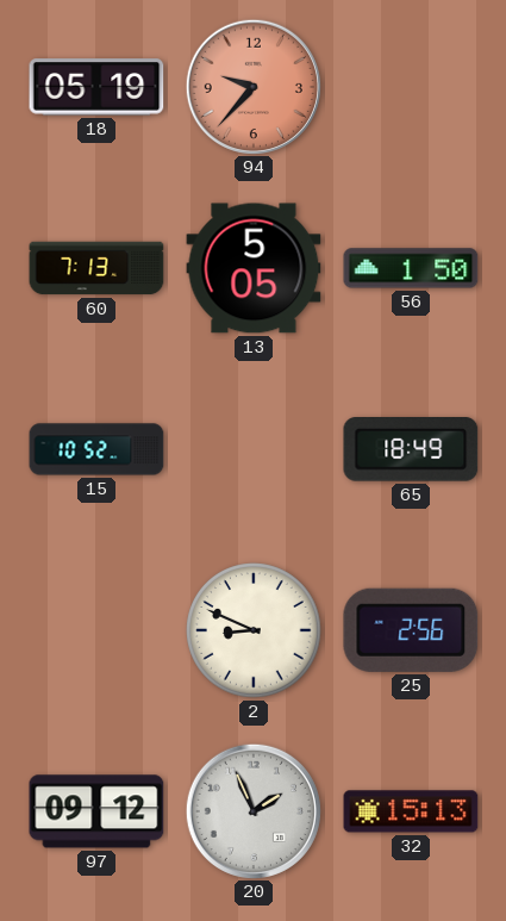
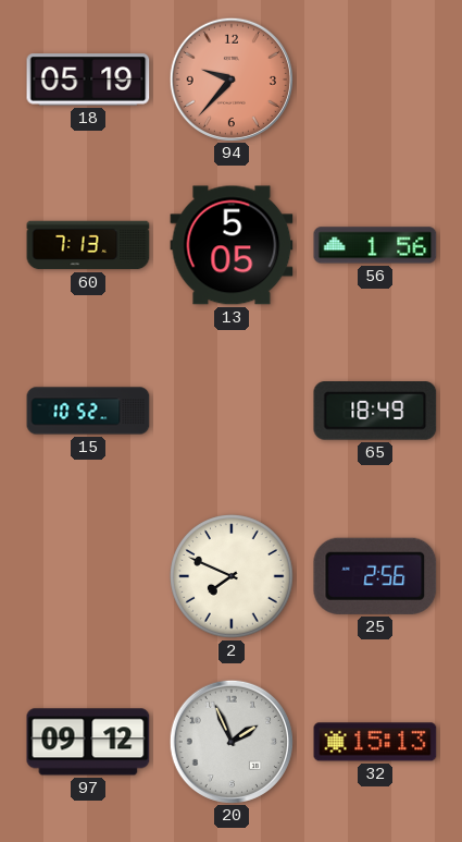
56: 1:50 -> 1:56
2: 8:49 -> 7:49
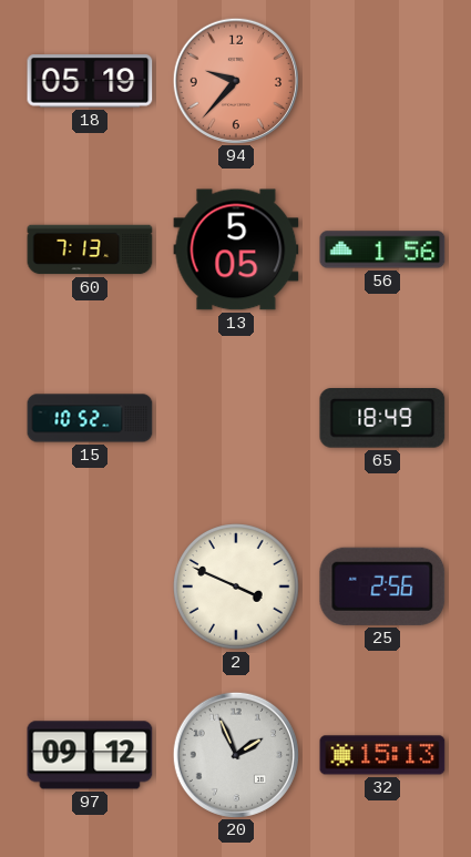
2: 7:49 -> 3:49
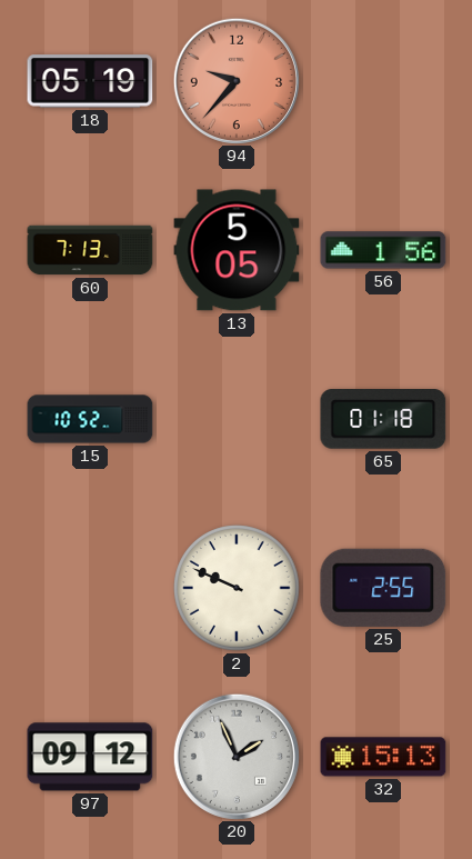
65: 18:49 -> 01:18
2: 3:49 -> 9:49
25: 2:56 -> 2:55
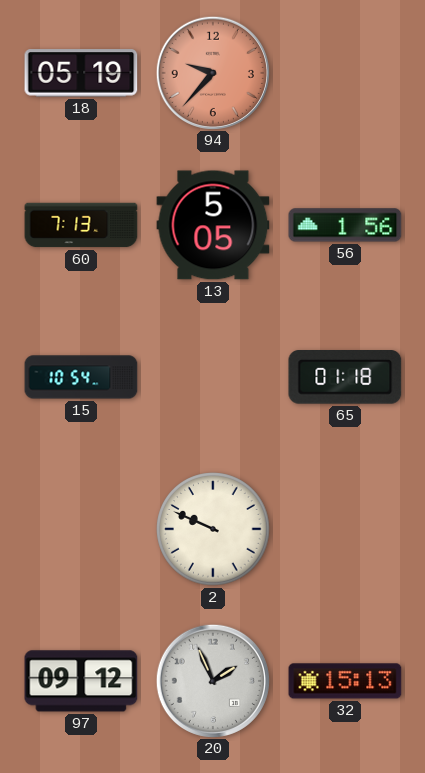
15: 10:52 -> 10:54
25: 2:55 -> none
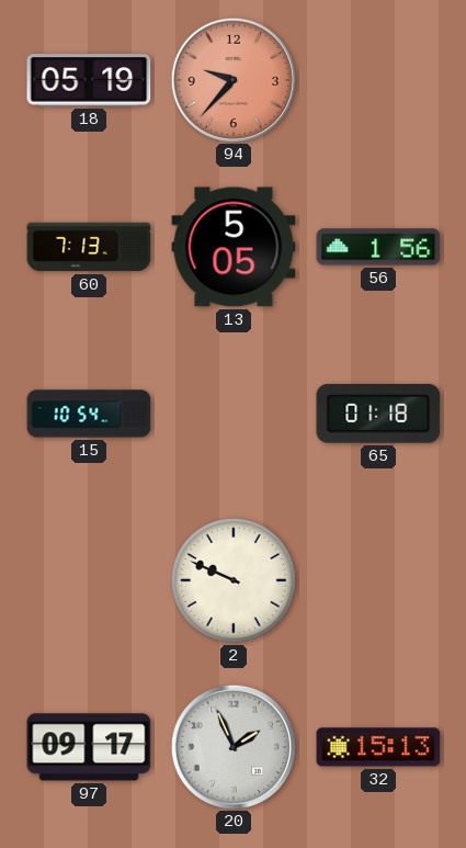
97: 09:12 -> 09:17
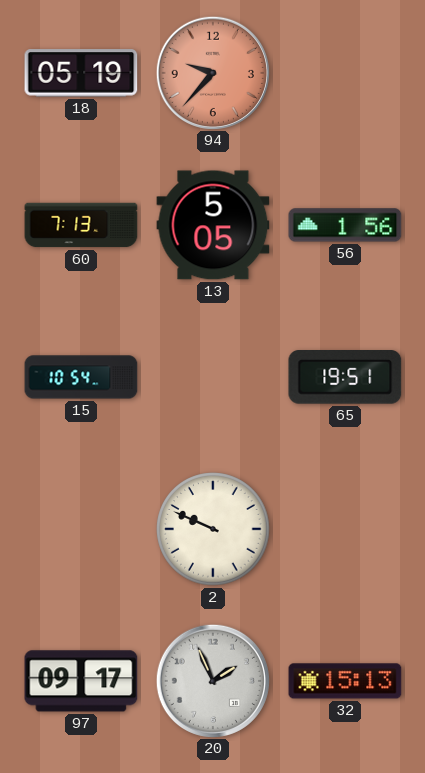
65: 01:18 -> 19:51
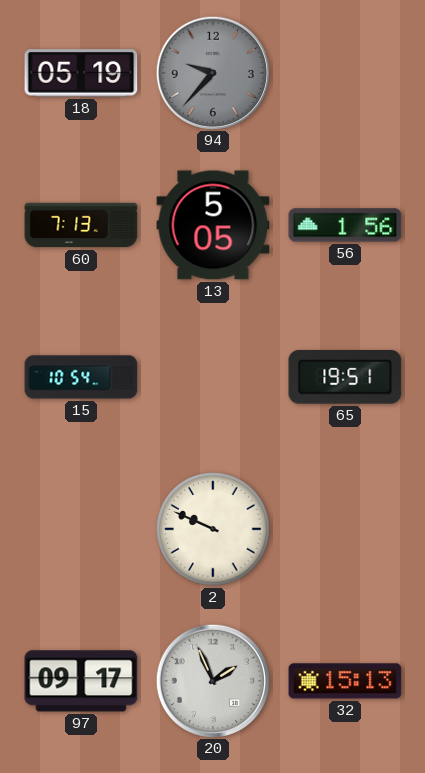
94 dial: salmon -> grey
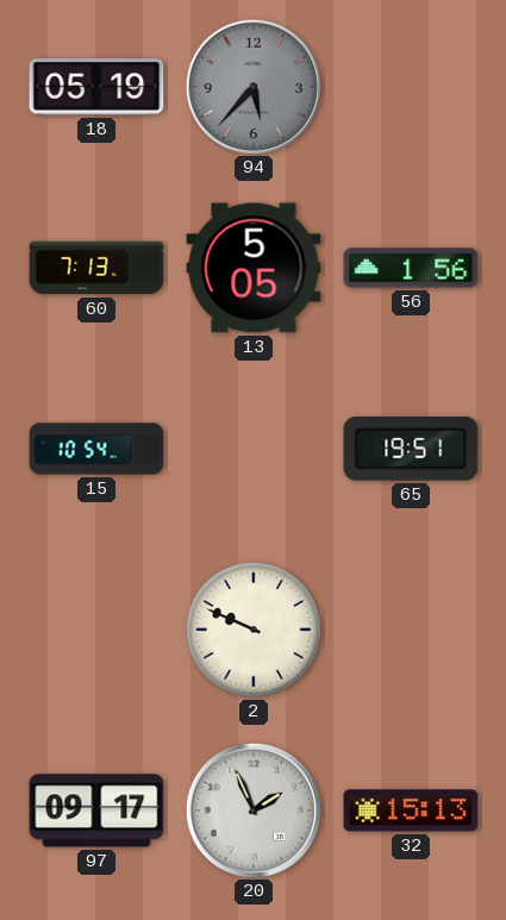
94: 9:37 -> 5:37
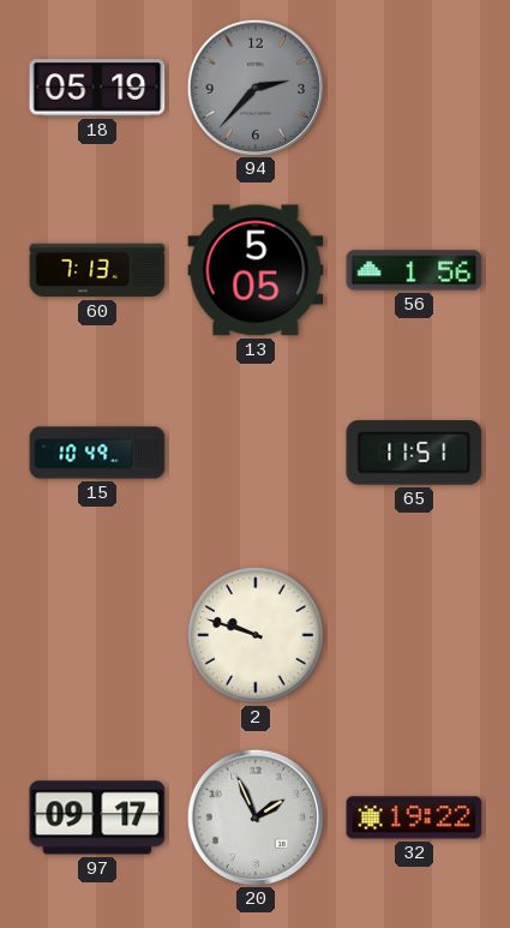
94: 5:37 -> 2:37
15: 10:54 -> 10:49
65: 19:51 -> 11:51
2: 9:49 -> 9:48
32: 15:13 -> 19:22
